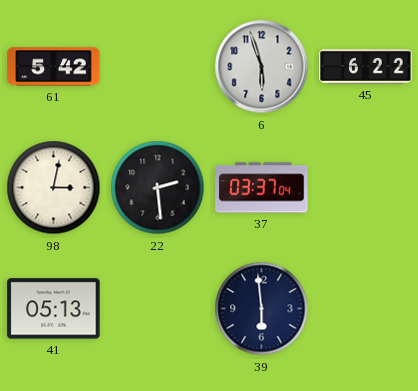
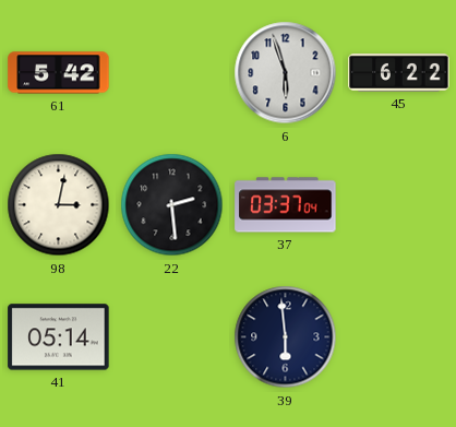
41: 05:13 -> 05:14
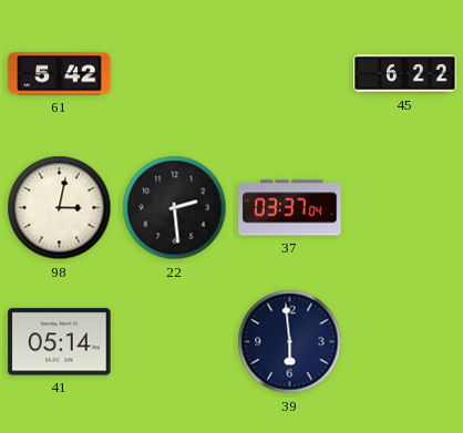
6: 5:57 -> none
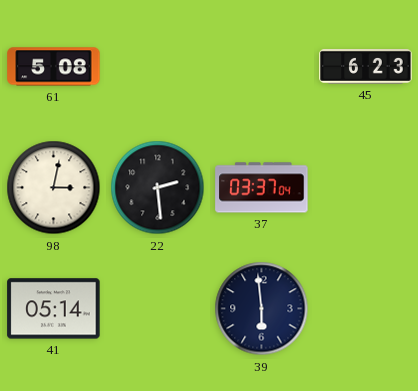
61: 5:42 -> 5:08
45: 6:22 -> 6:23
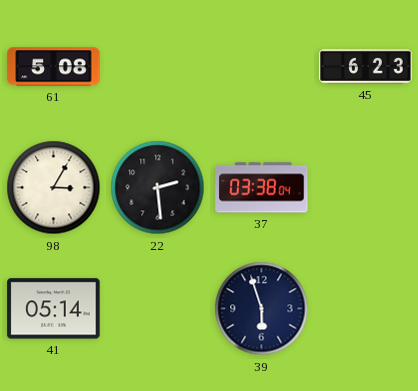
98: 3:02 -> 3:05
37: 03:37 -> 03:38
39: 5:59 -> 5:57
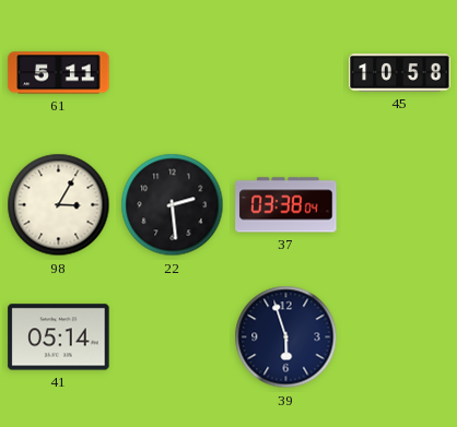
61: 5:08 -> 5:11
45: 6:23 -> 10:58
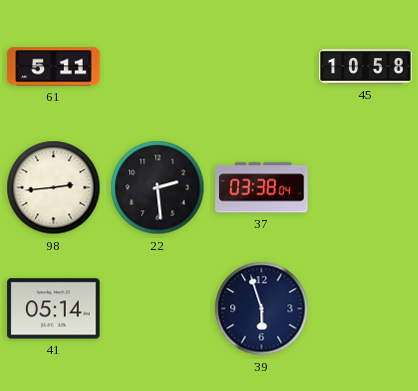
98: 3:05 -> 2:44
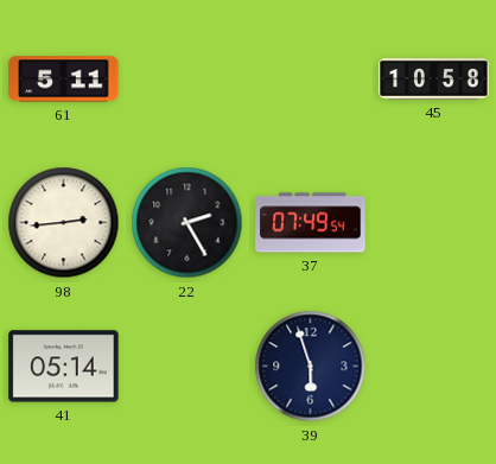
22: 2:29 -> 2:25
37: 03:38 -> 07:49
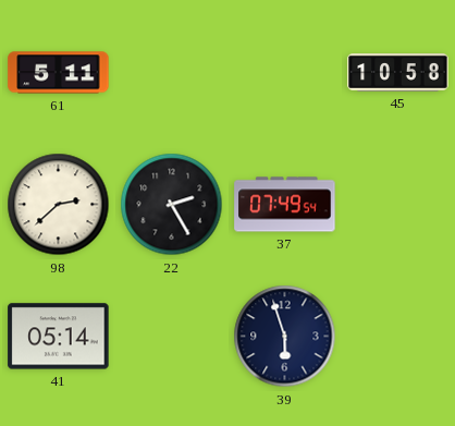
98: 2:44 -> 2:38
